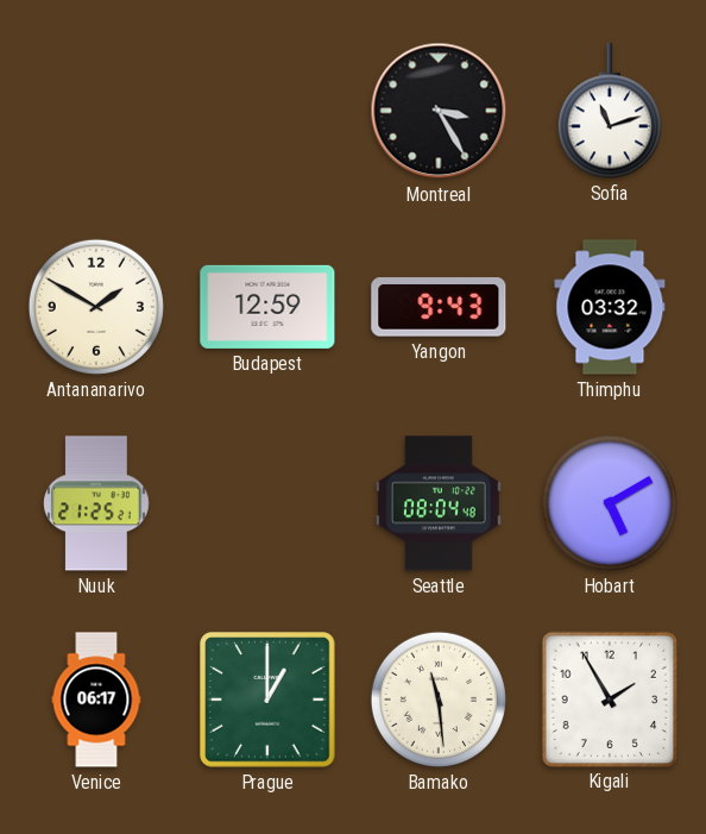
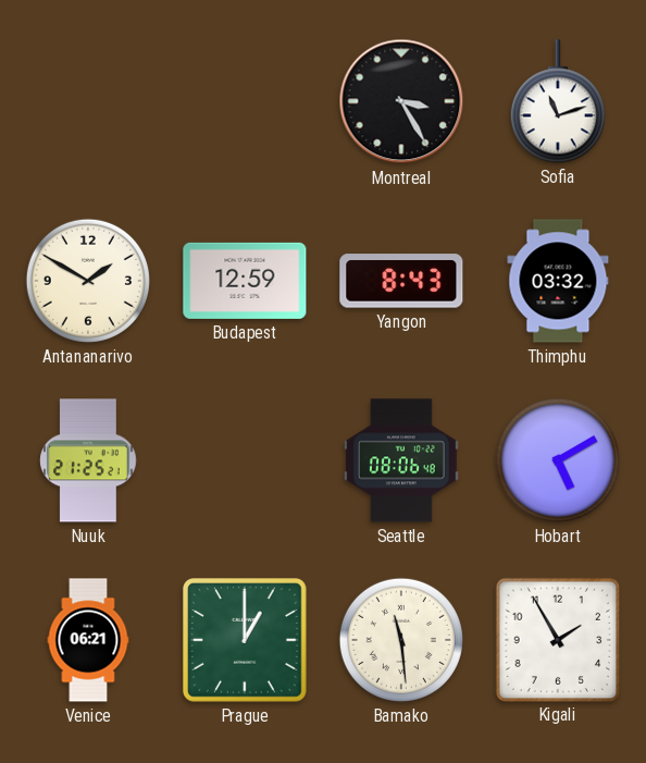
Yangon: 9:43 -> 8:43
Seattle: 08:04 -> 08:06
Venice: 06:17 -> 06:21
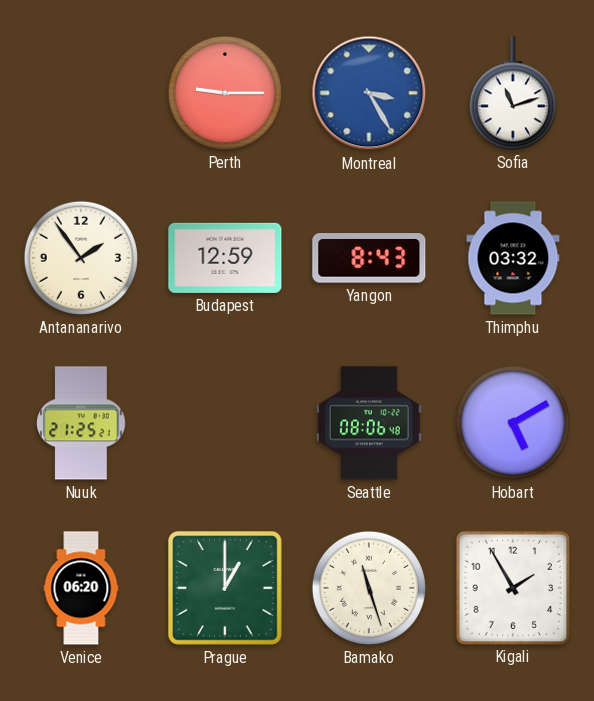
Perth: none -> 9:15
Montreal dial: black -> blue
Antananarivo: 1:50 -> 1:54
Venice: 06:21 -> 06:20
Bamako: 11:29 -> 11:27
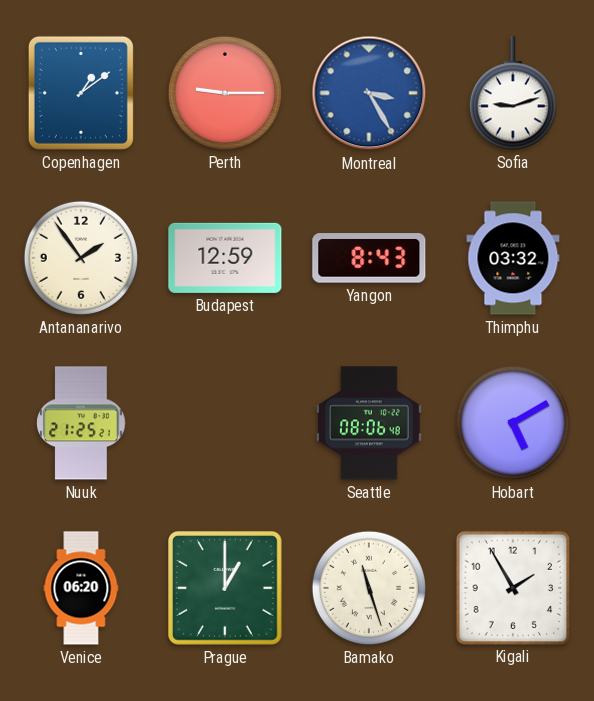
Copenhagen: none -> 1:09
Sofia: 11:12 -> 9:12
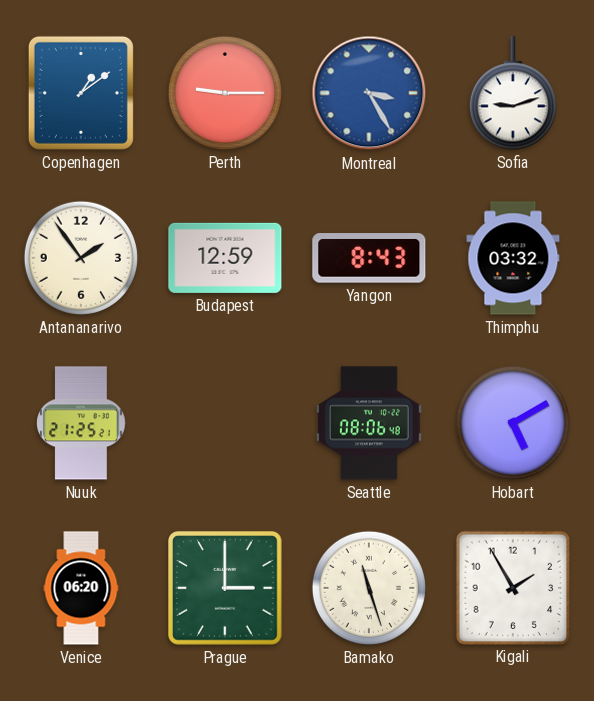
Prague: 1:00 -> 3:00
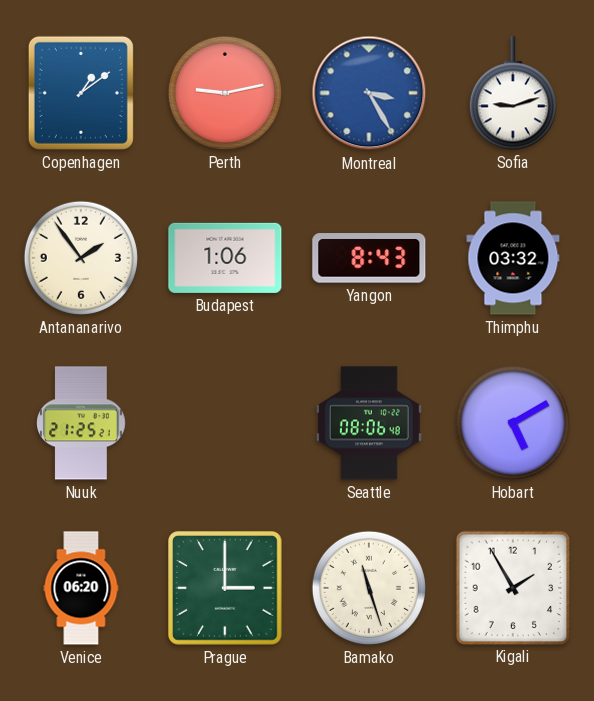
Perth: 9:15 -> 9:13
Budapest: 12:59 -> 1:06
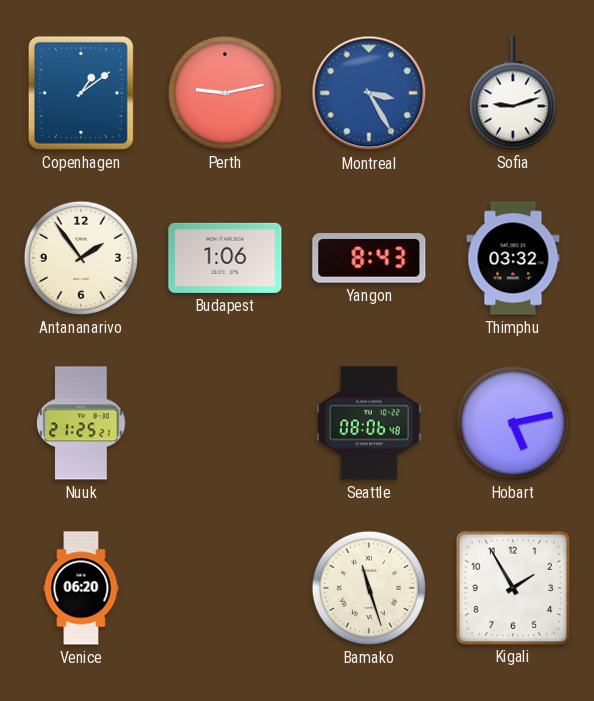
Hobart: 5:10 -> 5:13
Prague: 3:00 -> none
